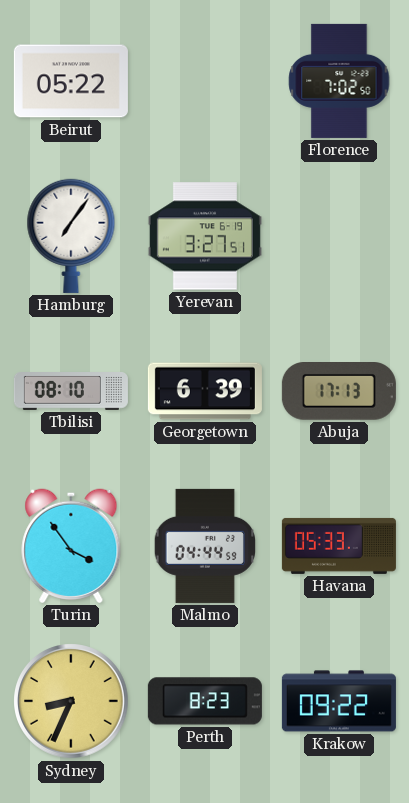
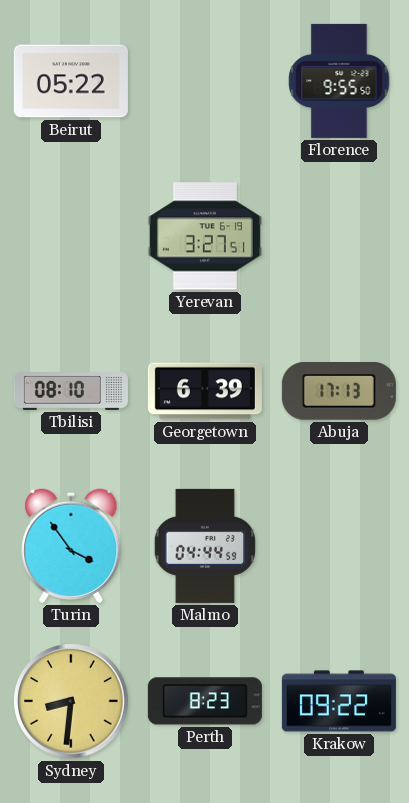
Florence: 7:02 -> 9:55
Hamburg: 7:06 -> none
Havana: 05:33 -> none
Sydney: 8:34 -> 8:31
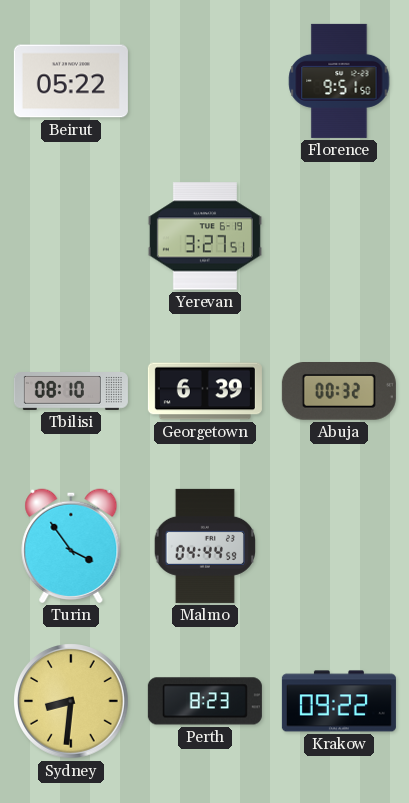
Florence: 9:55 -> 9:51
Abuja: 17:13 -> 00:32
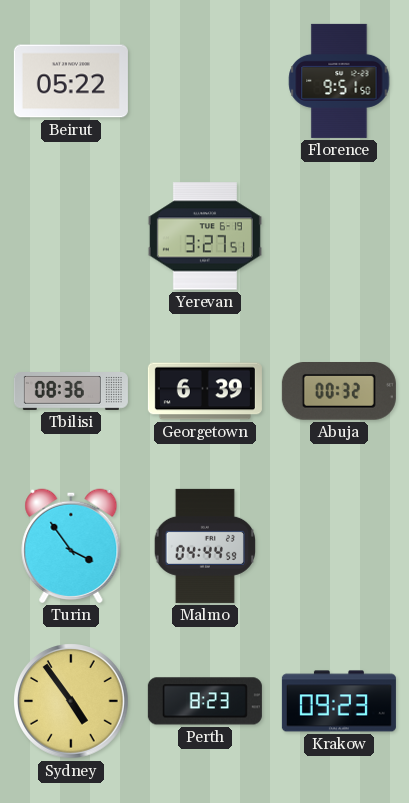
Tbilisi: 08:10 -> 08:36
Sydney: 8:31 -> 4:54
Krakow: 09:22 -> 09:23
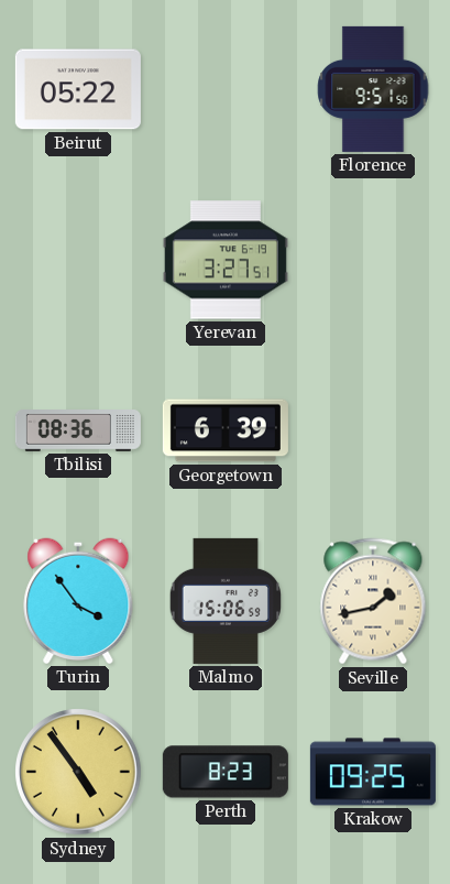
Abuja: 00:32 -> none
Malmo: 04:44 -> 15:06
Seville: none -> 1:43
Krakow: 09:23 -> 09:25
